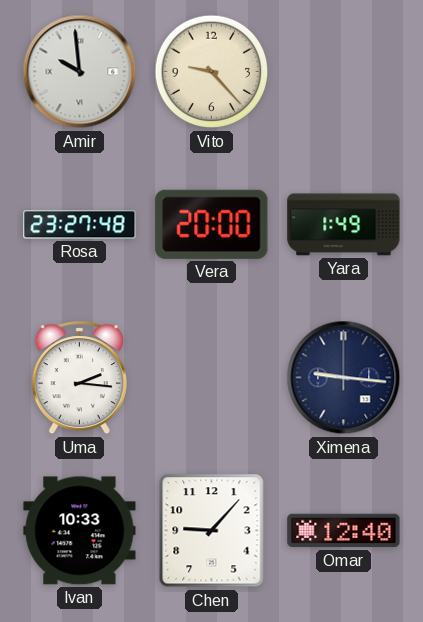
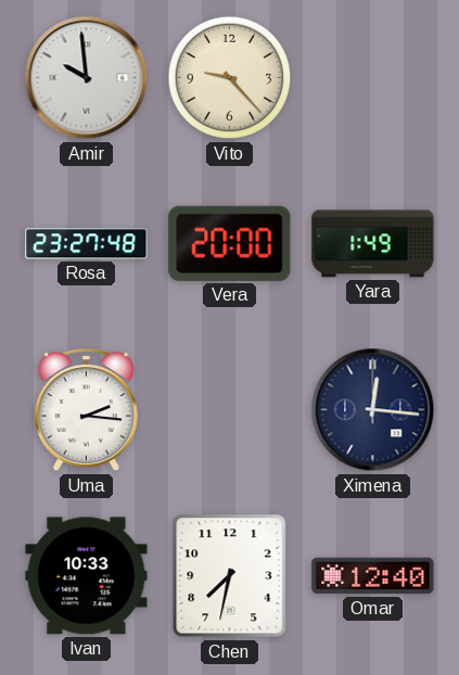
Ximena: 9:16 -> 12:16
Chen: 9:07 -> 7:32
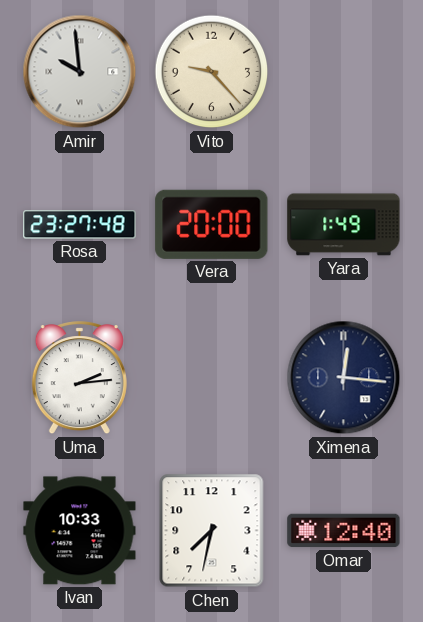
Uma: 2:16 -> 2:14
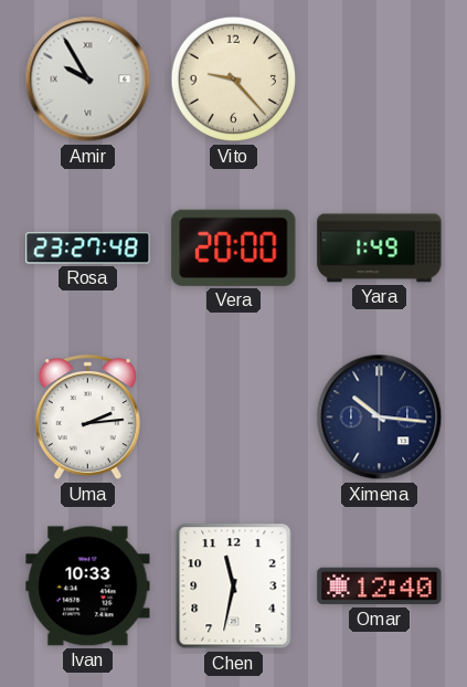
Amir: 9:59 -> 9:55
Ximena: 12:16 -> 10:16
Chen: 7:32 -> 11:32
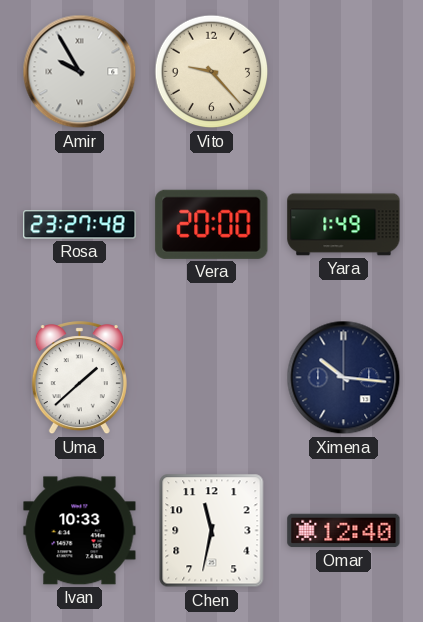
Uma: 2:14 -> 1:38
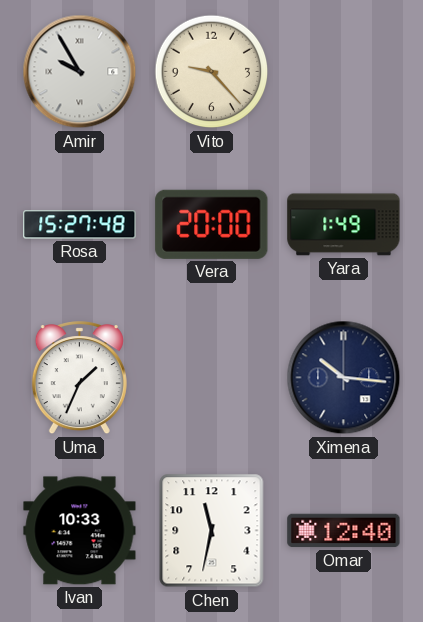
Rosa: 23:27 -> 15:27
Uma: 1:38 -> 1:34
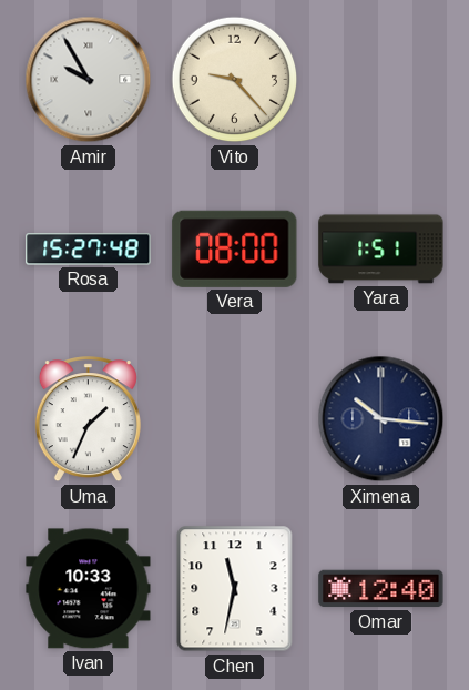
Vera: 20:00 -> 08:00
Yara: 1:49 -> 1:51
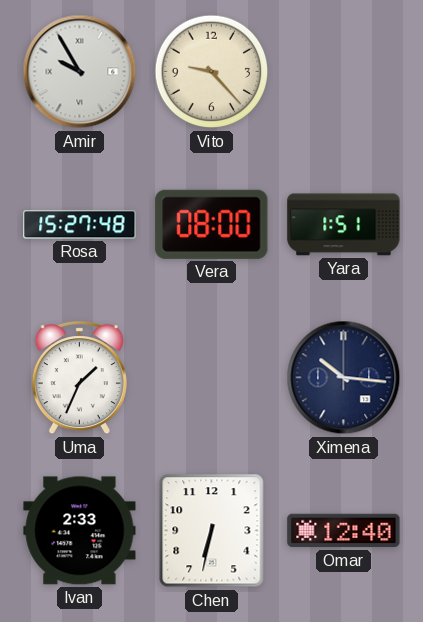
Ivan: 10:33 -> 2:33
Chen: 11:32 -> 6:32
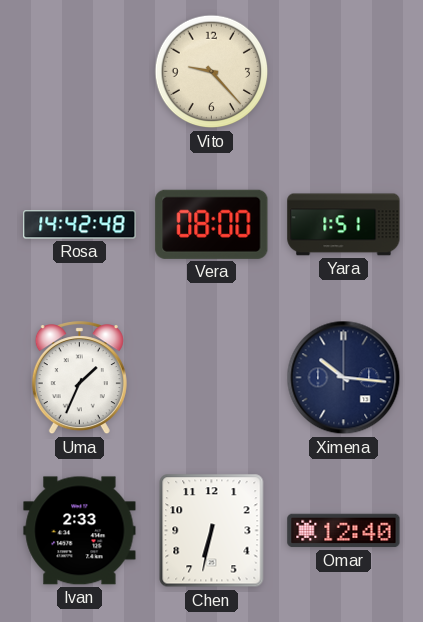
Amir: 9:55 -> none
Rosa: 15:27 -> 14:42
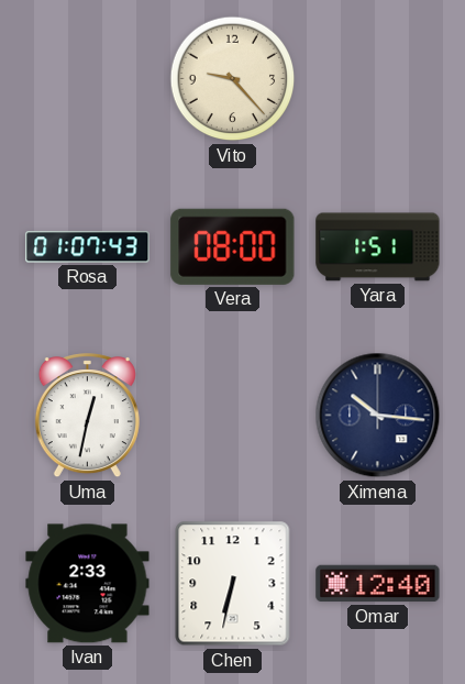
Rosa: 14:42 -> 01:07
Uma: 1:34 -> 12:32
